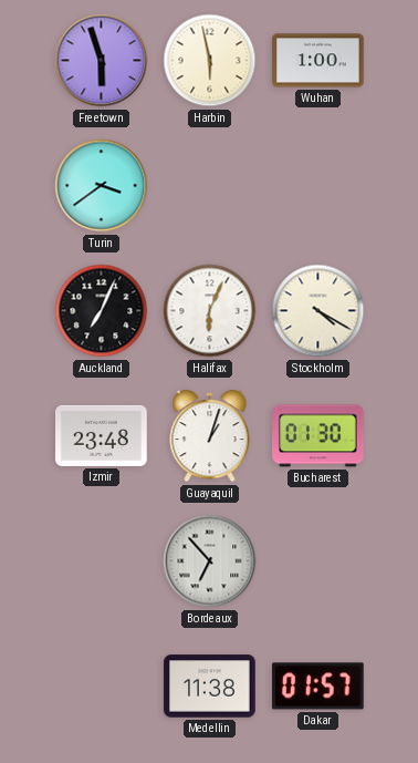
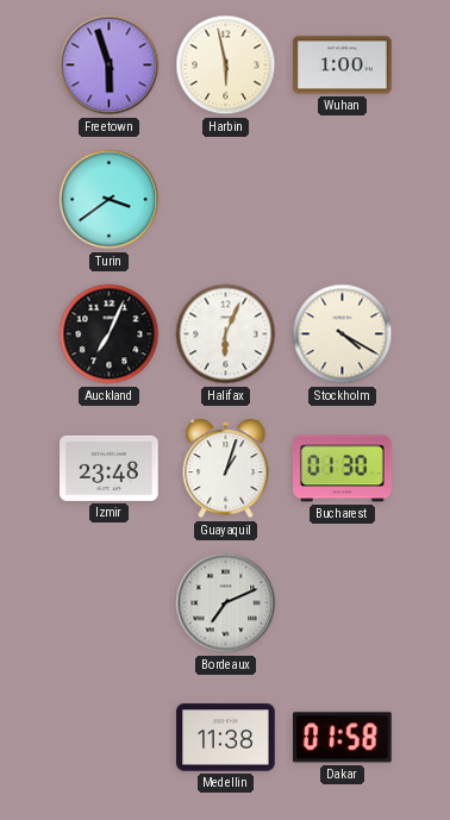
Bordeaux: 6:53 -> 7:11
Dakar: 01:57 -> 01:58
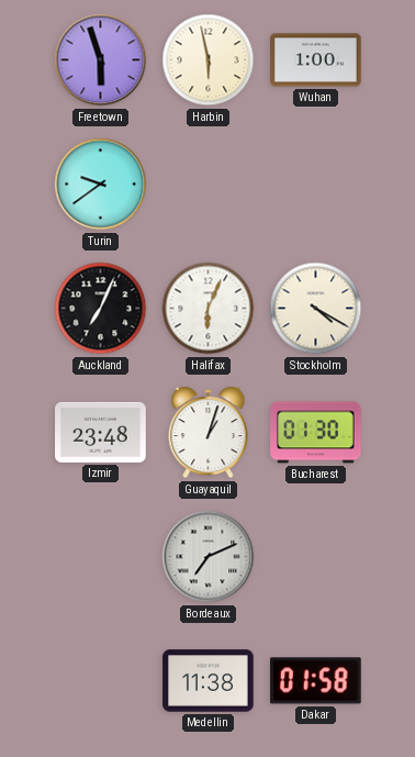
Turin: 3:39 -> 9:39
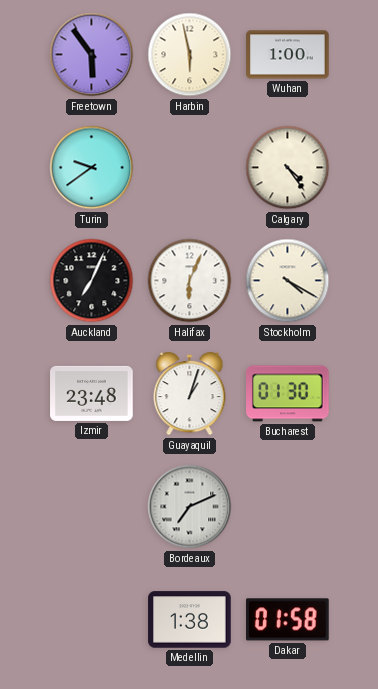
Freetown: 5:57 -> 5:54
Calgary: none -> 4:24
Medellin: 11:38 -> 1:38
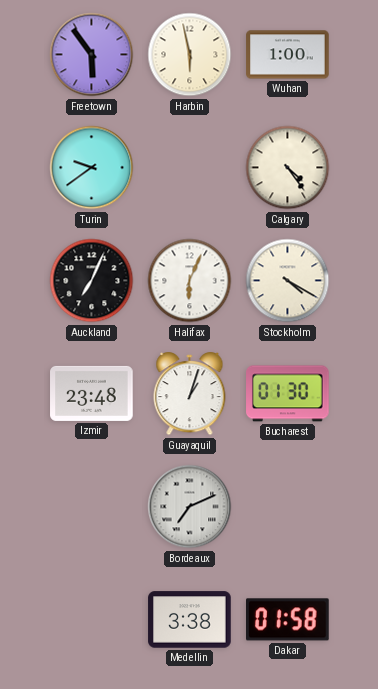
Medellin: 1:38 -> 3:38
